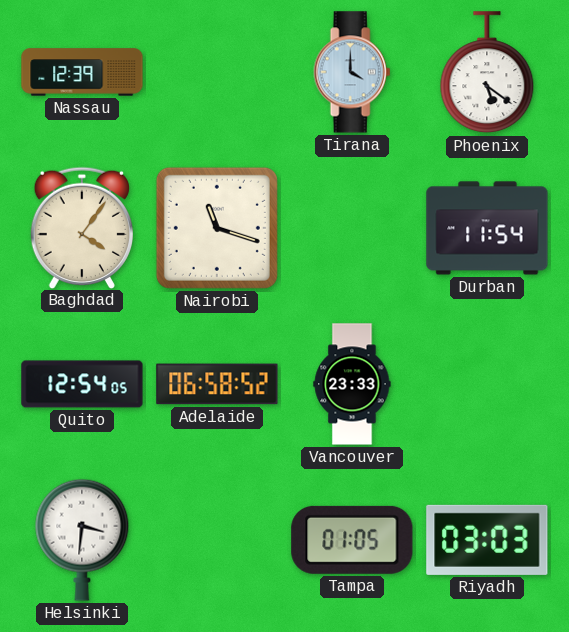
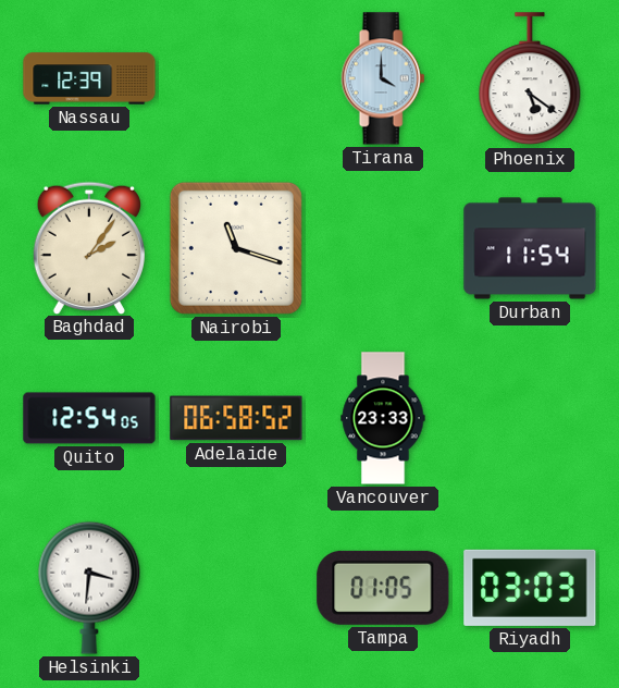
Baghdad: 4:06 -> 2:06
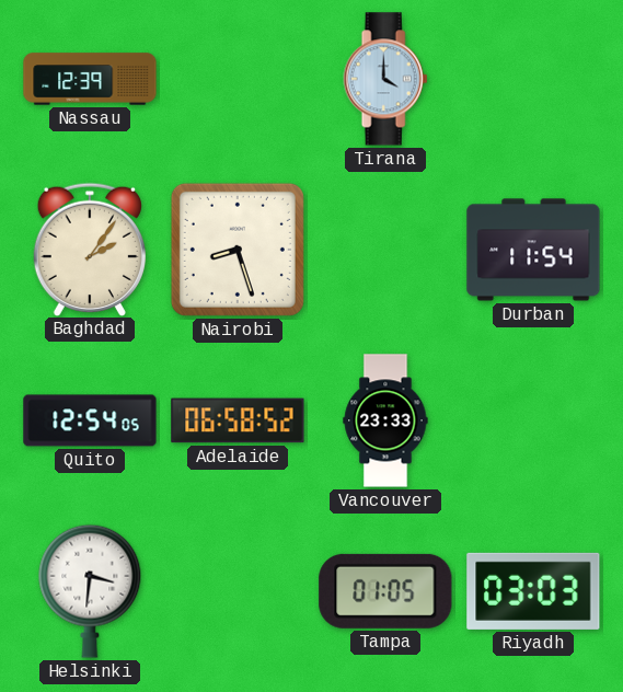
Phoenix: 5:21 -> none
Nairobi: 11:18 -> 8:27
